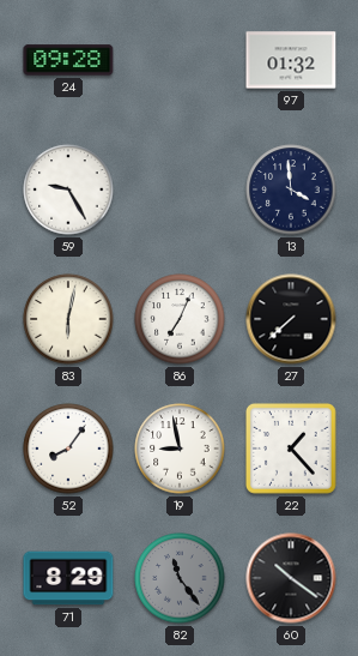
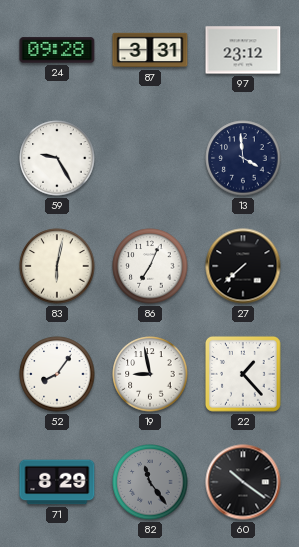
87: none -> 3:31
97: 01:32 -> 23:12
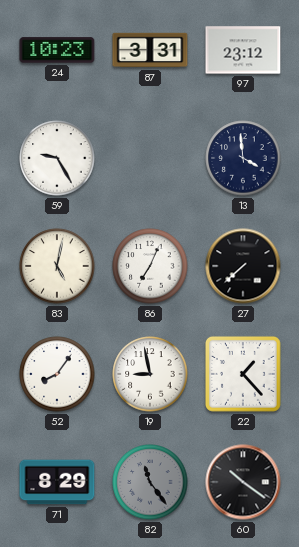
24: 09:28 -> 10:23
83: 6:02 -> 5:02
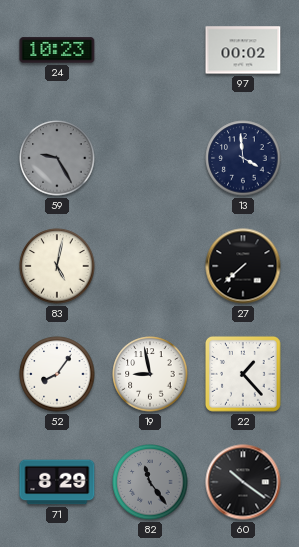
87: 3:31 -> none
97: 23:12 -> 00:02
59 dial: white -> grey
86: 7:04 -> none
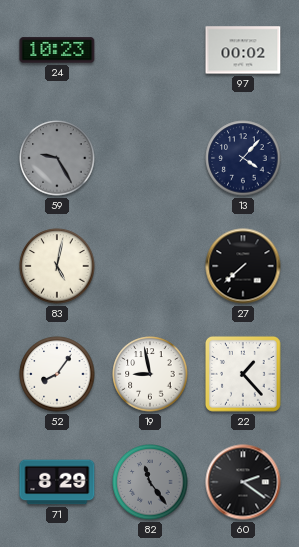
13: 3:59 -> 4:07
60: 10:21 -> 2:21
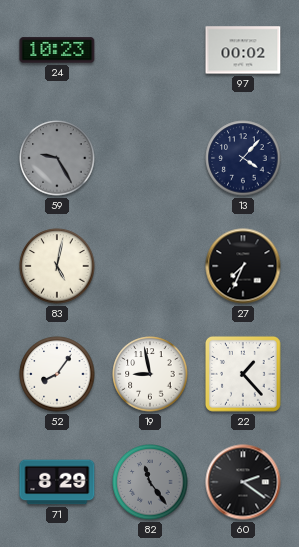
27: 7:38 -> 7:34
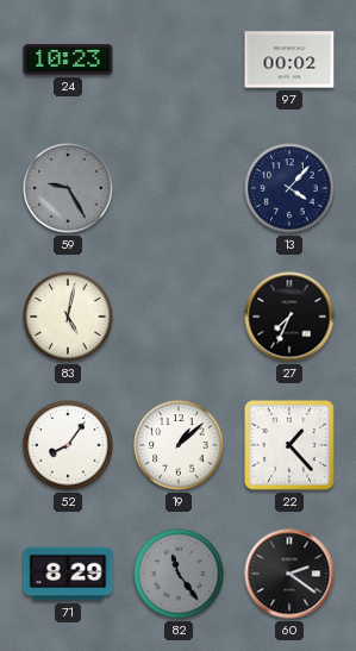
19: 8:58 -> 1:08
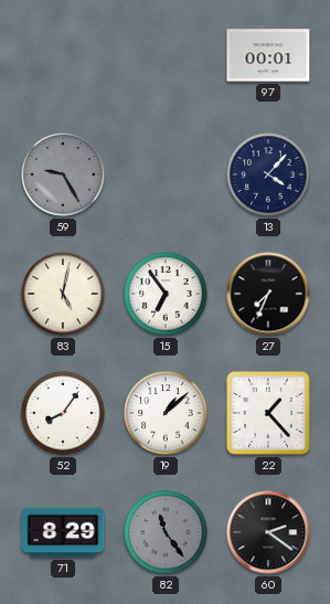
24: 10:23 -> none
97: 00:02 -> 00:01
15: none -> 6:54
